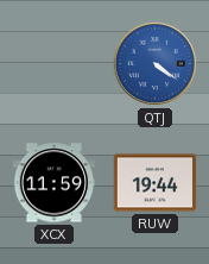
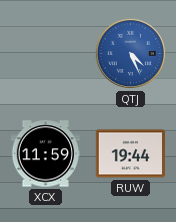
QTJ: 4:21 -> 4:26
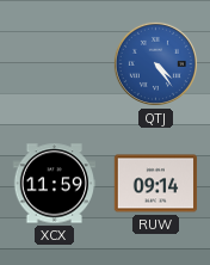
QTJ: 4:26 -> 4:24
RUW: 19:44 -> 09:14
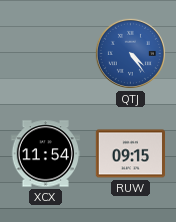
XCX: 11:59 -> 11:54
RUW: 09:14 -> 09:15
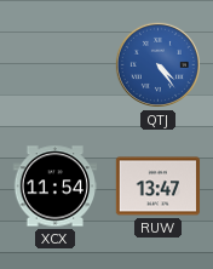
RUW: 09:15 -> 13:47
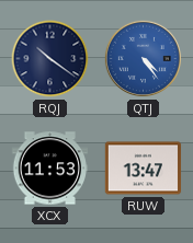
RQJ: none -> 10:21
XCX: 11:54 -> 11:53
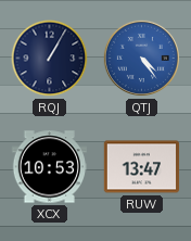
RQJ: 10:21 -> 1:05
XCX: 11:53 -> 10:53
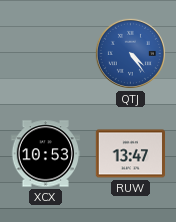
RQJ: 1:05 -> none
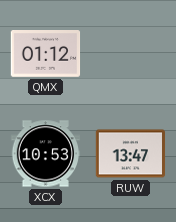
QMX: none -> 01:12
QTJ: 4:24 -> none
